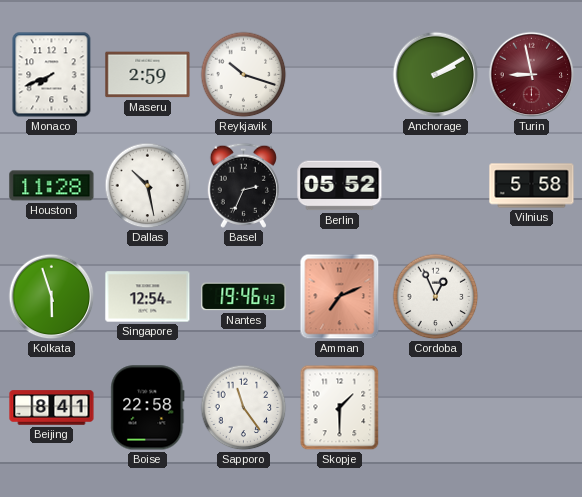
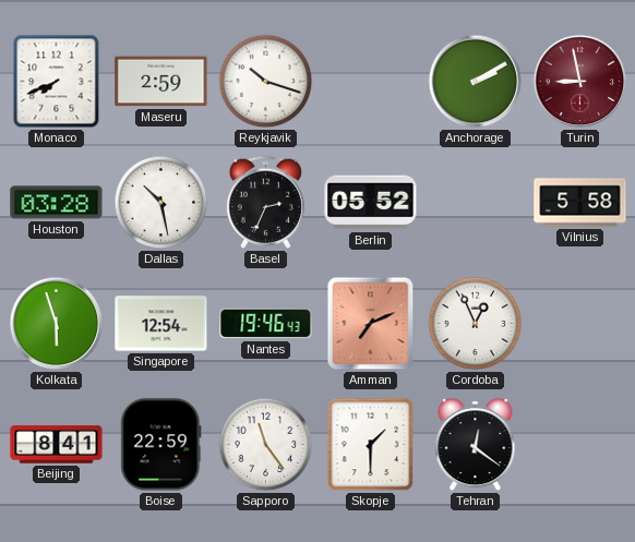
Houston: 11:28 -> 03:28
Boise: 22:58 -> 22:59
Tehran: none -> 12:21
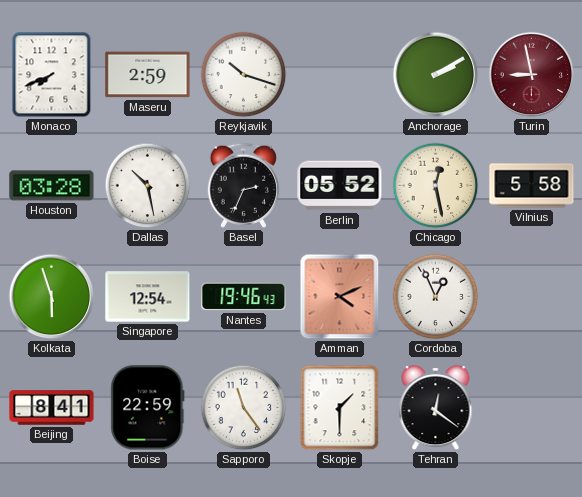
Chicago: none -> 12:28
Amman: 7:11 -> 4:11
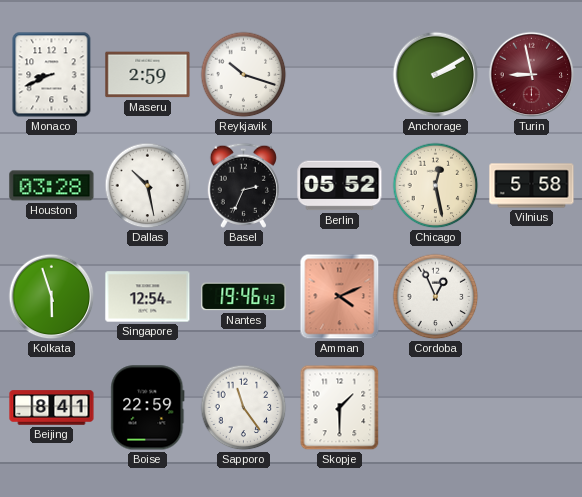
Monaco: 7:41 -> 8:41
Tehran: 12:21 -> none
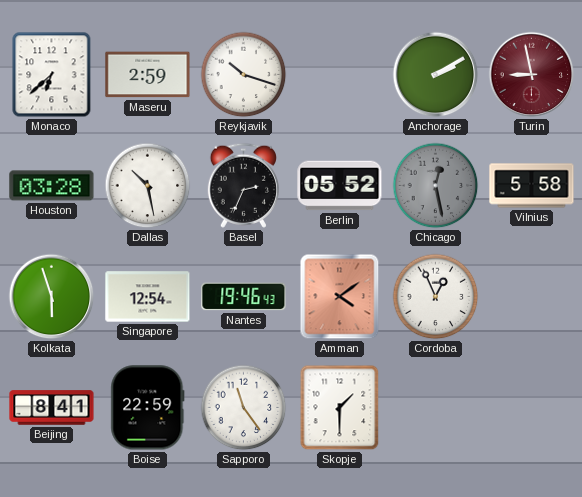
Monaco: 8:41 -> 6:38
Chicago dial: cream -> grey
Amman: 4:11 -> 4:09
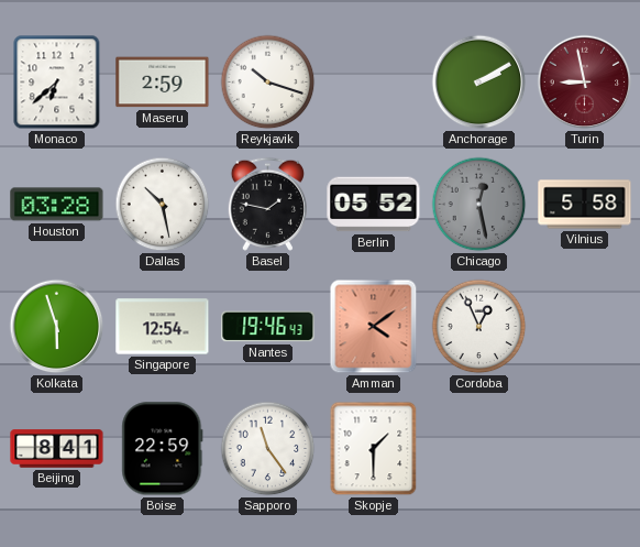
Basel: 2:34 -> 1:47
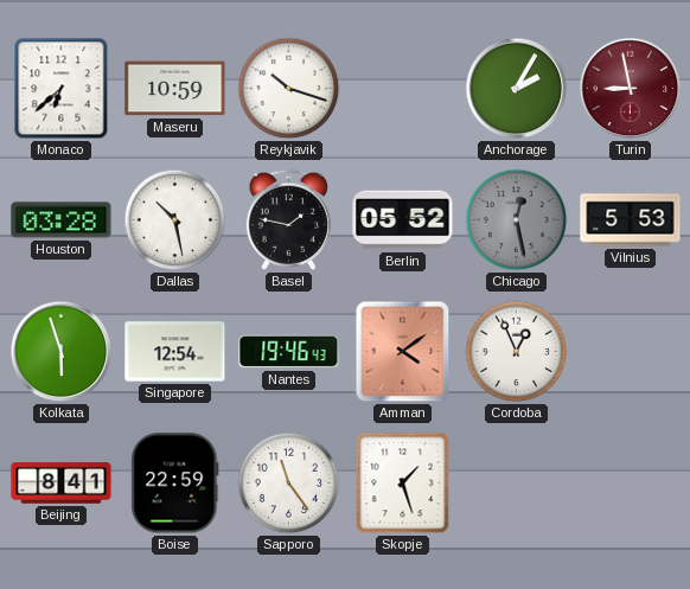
Maseru: 2:59 -> 10:59
Anchorage: 2:10 -> 2:05
Vilnius: 5:58 -> 5:53
Skopje: 1:30 -> 1:27
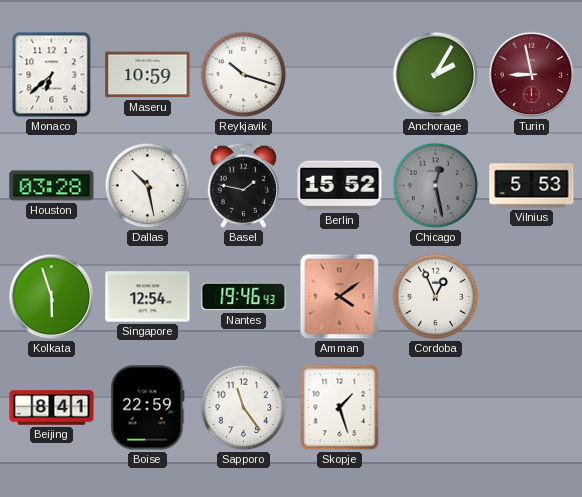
Berlin: 05:52 -> 15:52
